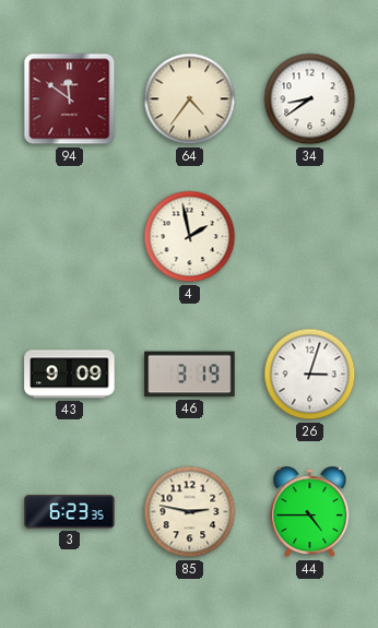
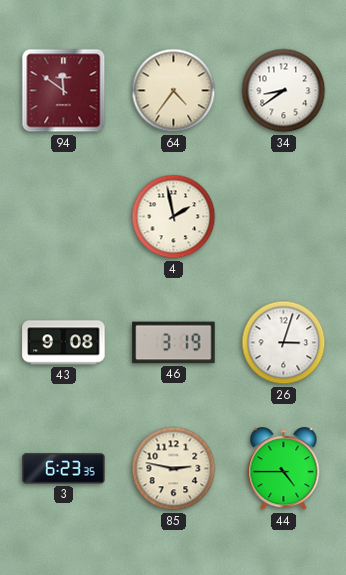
43: 9:09 -> 9:08
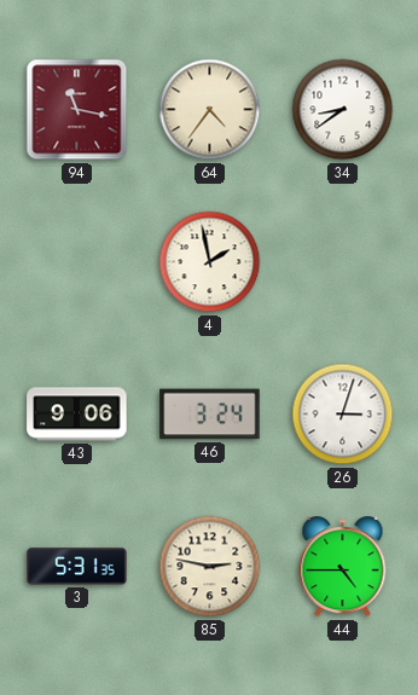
94: 11:51 -> 11:17
43: 9:08 -> 9:06
46: 3:19 -> 3:24
3: 6:23 -> 5:31
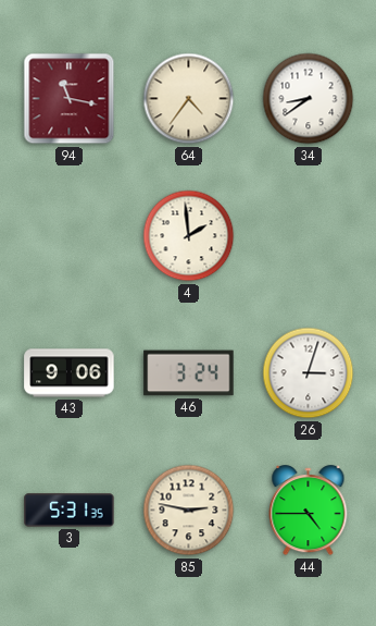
4: 1:58 -> 1:59
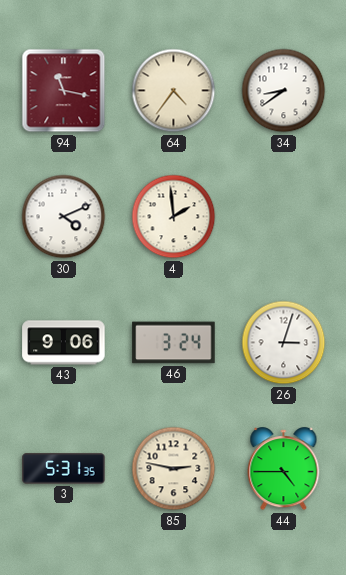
30: none -> 4:11
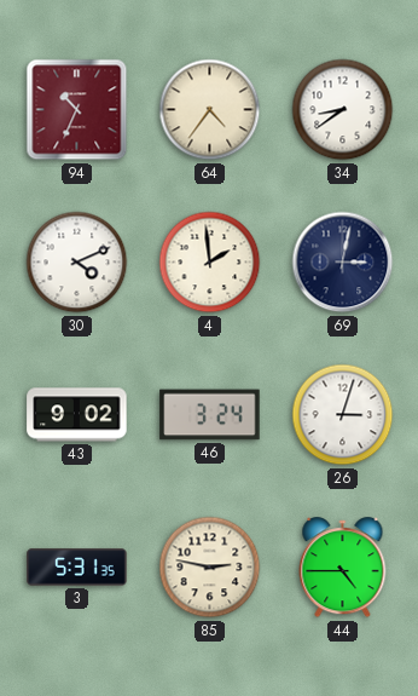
94: 11:17 -> 10:34
69: none -> 3:02
43: 9:06 -> 9:02
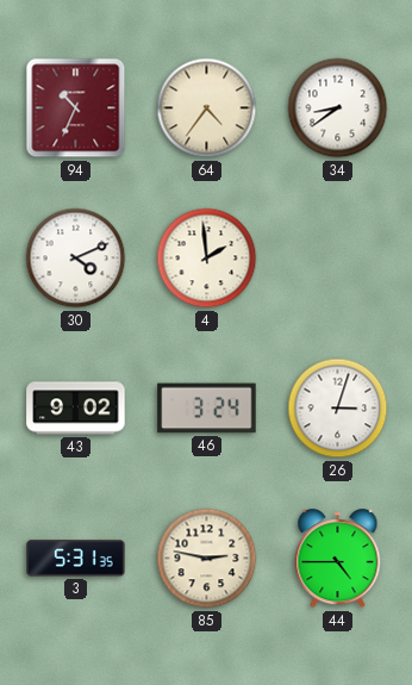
69: 3:02 -> none
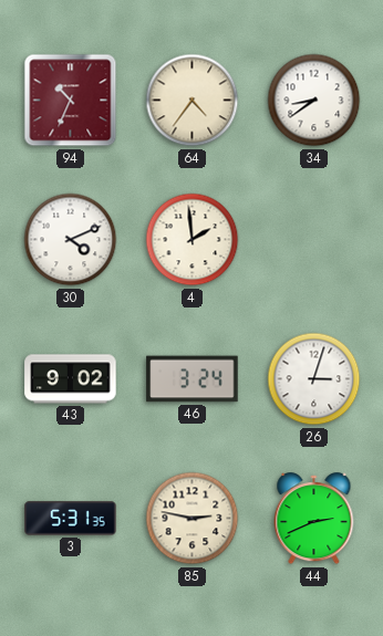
44: 4:45 -> 2:41
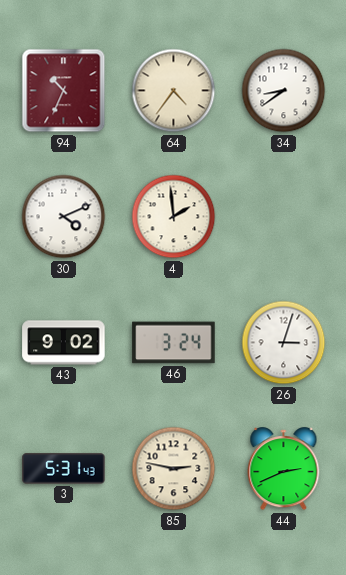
3: 5:31:35 -> 5:31:43
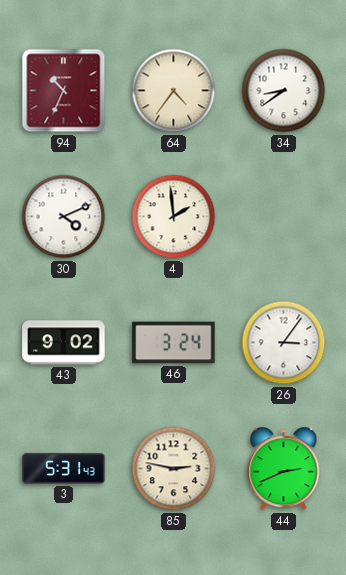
26: 3:03 -> 3:06
